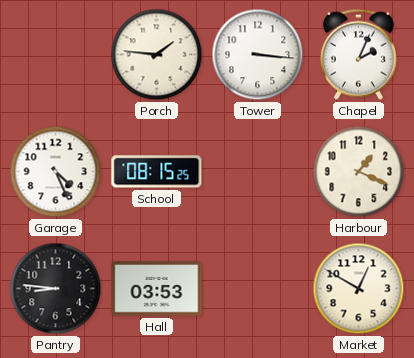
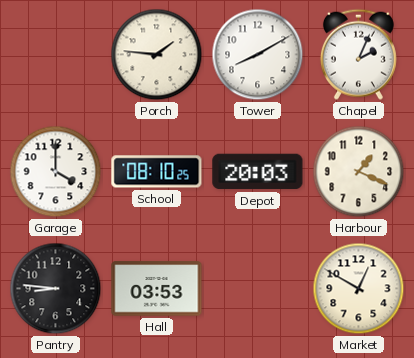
Tower: 3:16 -> 8:10
Garage: 4:26 -> 4:00
School: 08:15 -> 08:10
Depot: none -> 20:03
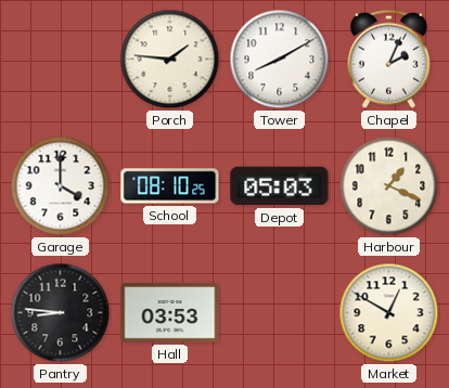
Depot: 20:03 -> 05:03
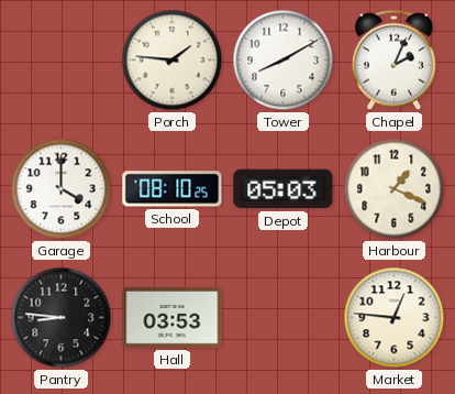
Market: 12:50 -> 12:46
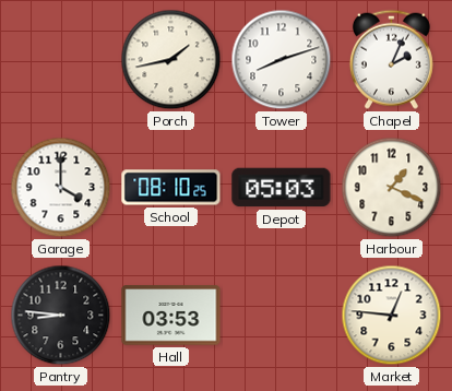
Porch: 1:46 -> 1:43
Tower: 8:10 -> 8:12
